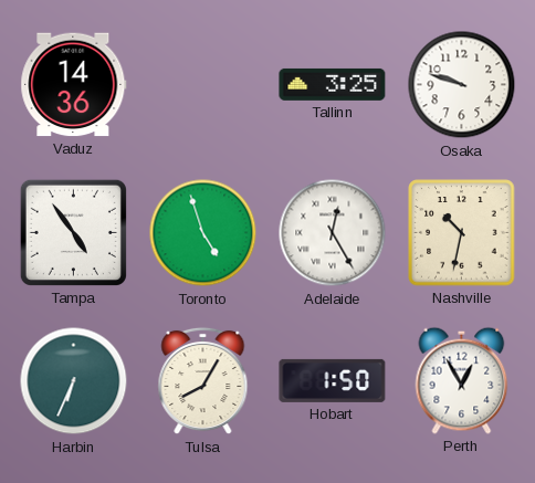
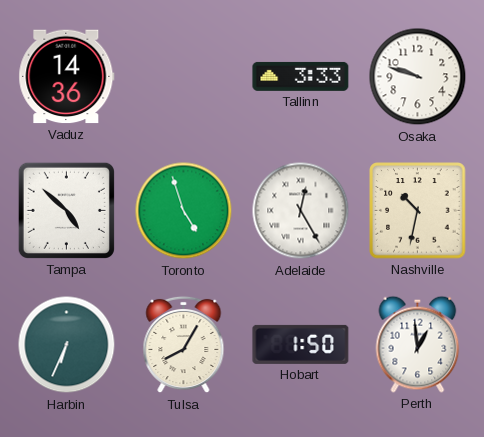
Tallinn: 3:25 -> 3:33
Tampa: 4:54 -> 4:52
Perth: 12:55 -> 12:59
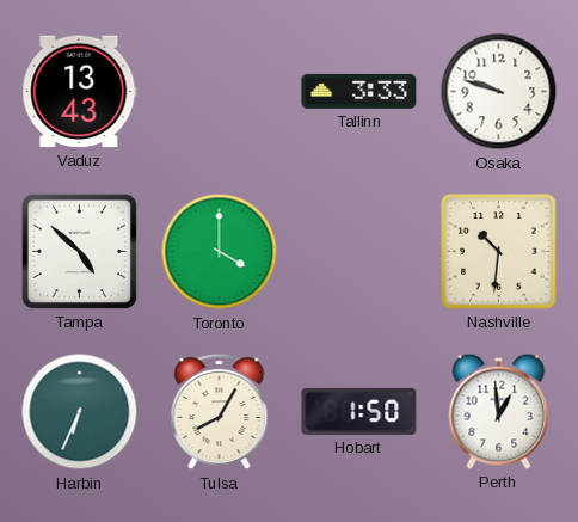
Vaduz: 14:36 -> 13:43
Toronto: 4:57 -> 4:00
Adelaide: 12:25 -> none
Nashville: 10:32 -> 10:31
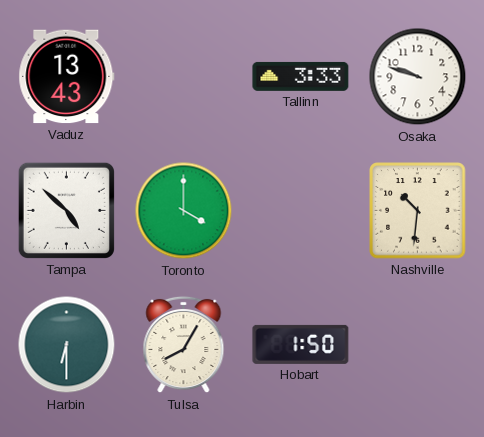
Harbin: 6:34 -> 6:30
Perth: 12:59 -> none
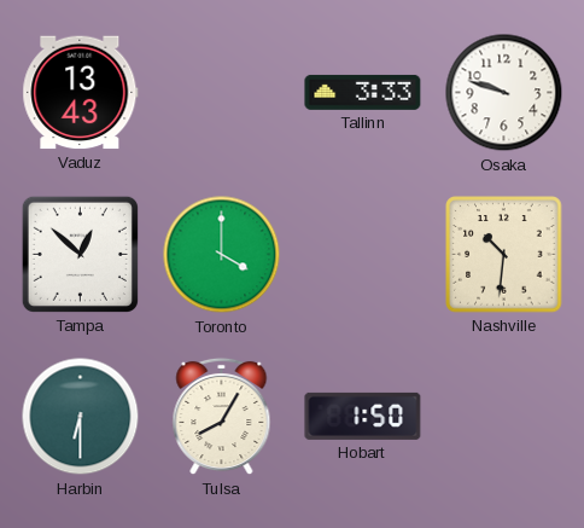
Tampa: 4:52 -> 12:52
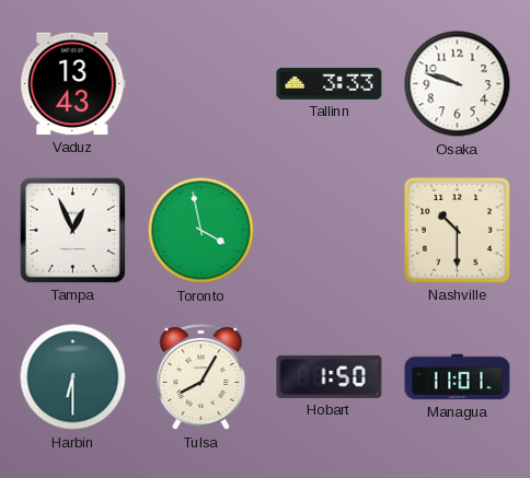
Tampa: 12:52 -> 12:56
Toronto: 4:00 -> 3:58
Nashville: 10:31 -> 10:30
Managua: none -> 11:01
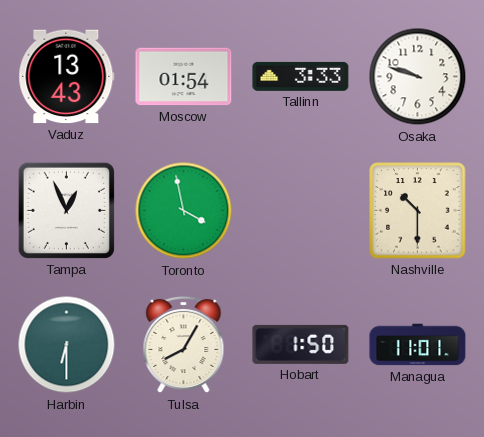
Moscow: none -> 01:54
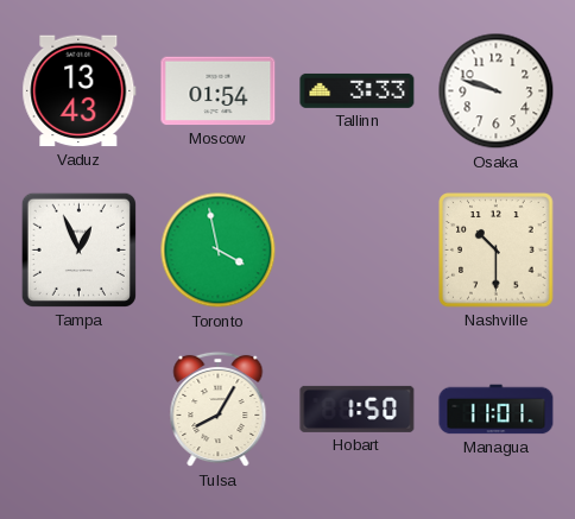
Harbin: 6:30 -> none
